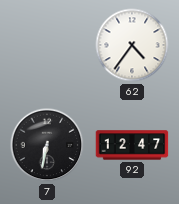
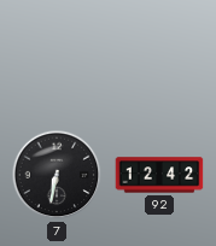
62: 4:36 -> none
92: 12:47 -> 12:42
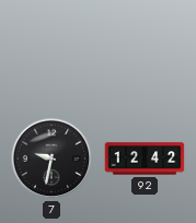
7: 6:32 -> 9:32
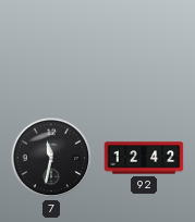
7: 9:32 -> 11:32
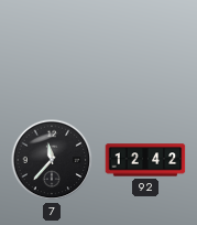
7: 11:32 -> 11:37
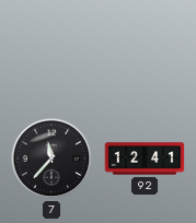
92: 12:42 -> 12:41
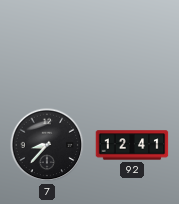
7: 11:37 -> 8:37
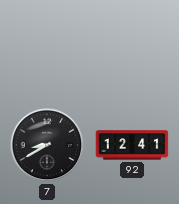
7: 8:37 -> 8:40
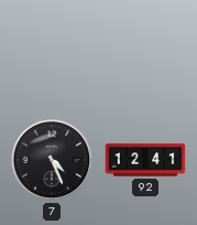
7: 8:40 -> 4:26
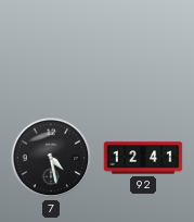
7: 4:26 -> 4:28
